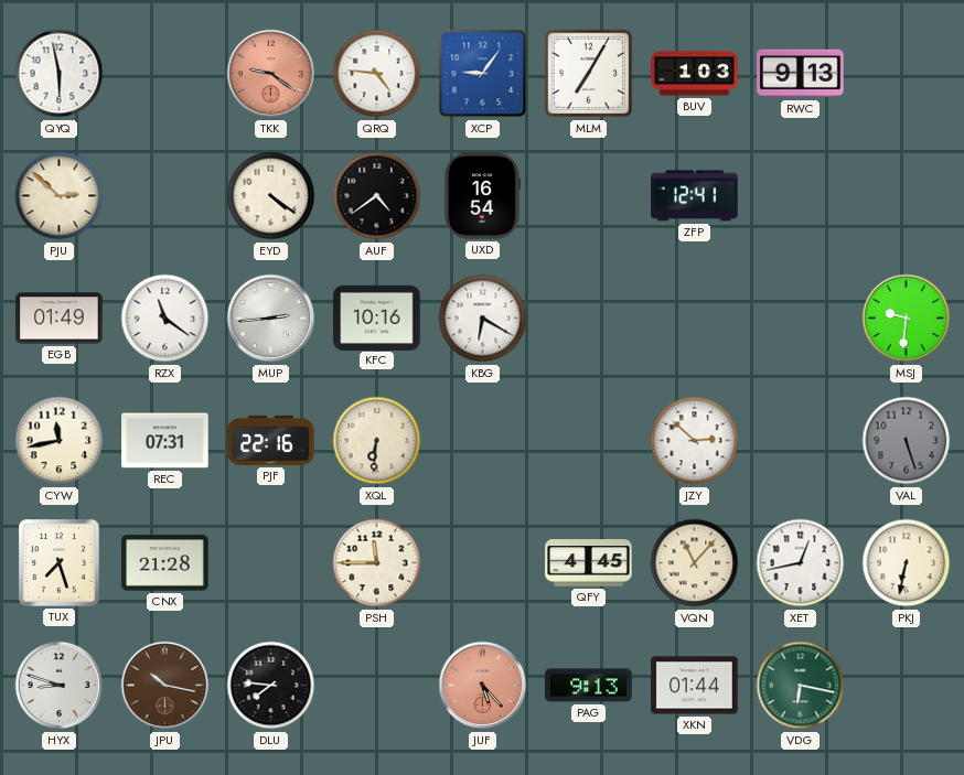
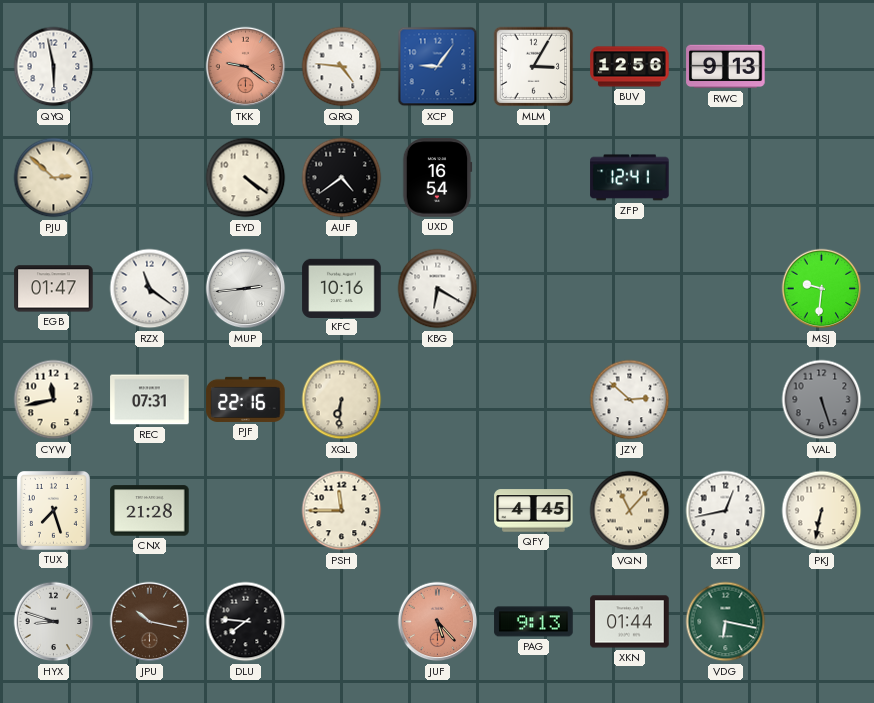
MLM: 7:05 -> 3:05
BUV: 1:03 -> 12:56
EGB: 01:49 -> 01:47
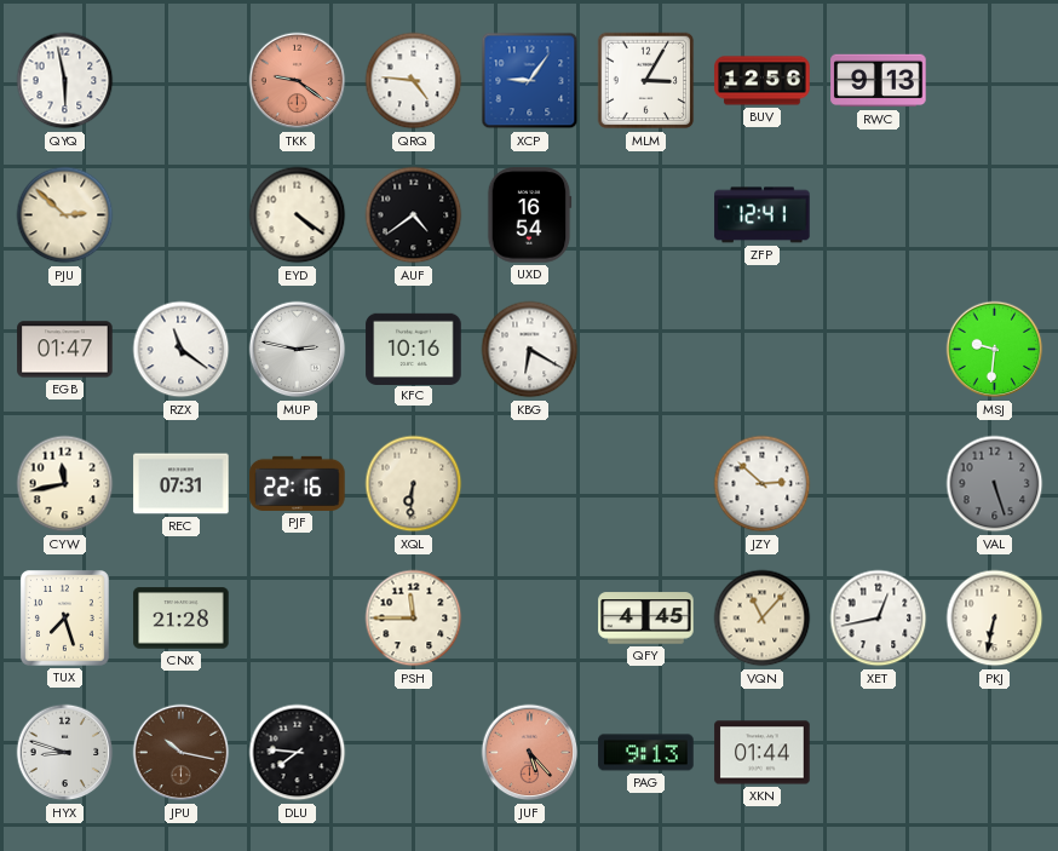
MUP: 2:44 -> 2:47
VDG: 6:17 -> none
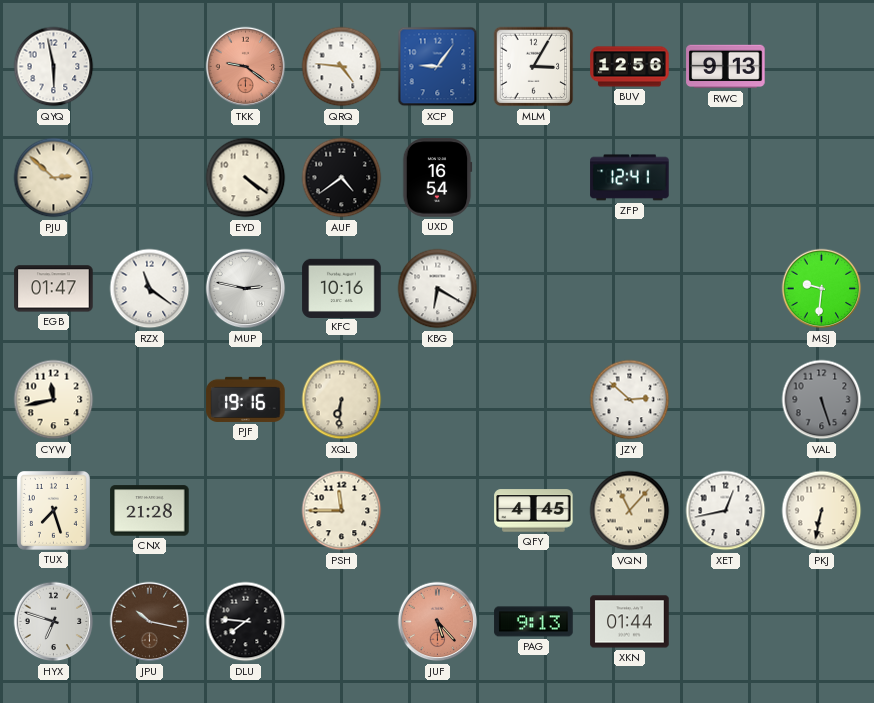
REC: 07:31 -> none
PJF: 22:16 -> 19:16
HYX: 8:48 -> 6:48
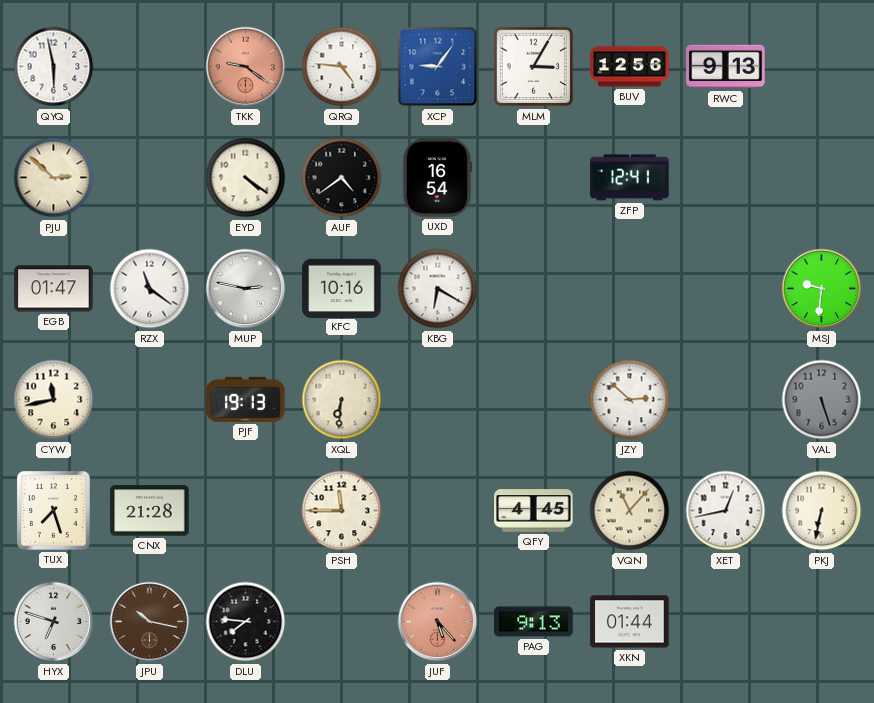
PJF: 19:16 -> 19:13
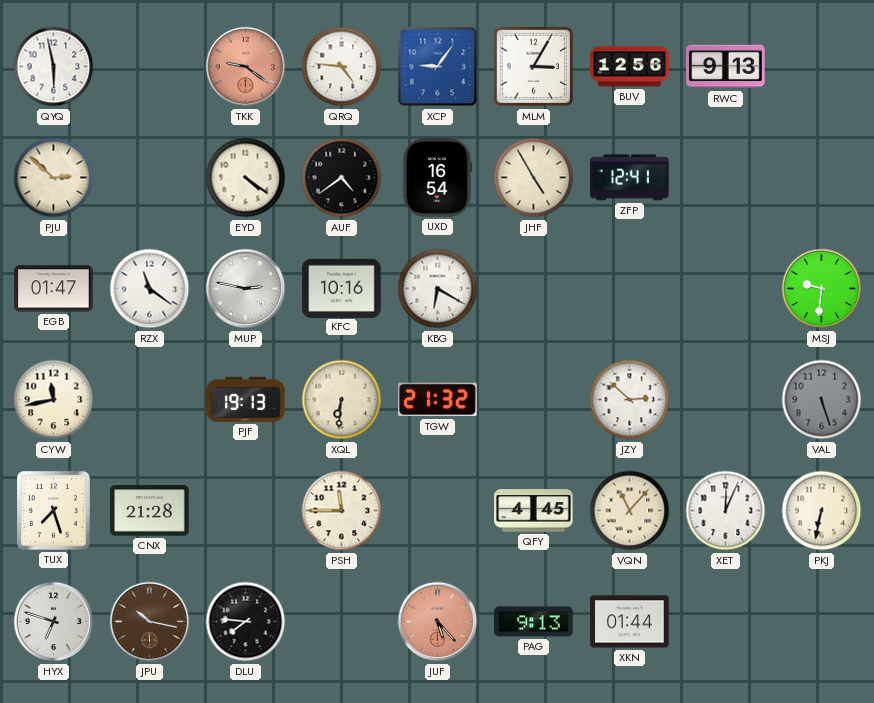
JHF: none -> 4:55
TGW: none -> 21:32
XET: 12:43 -> 12:04
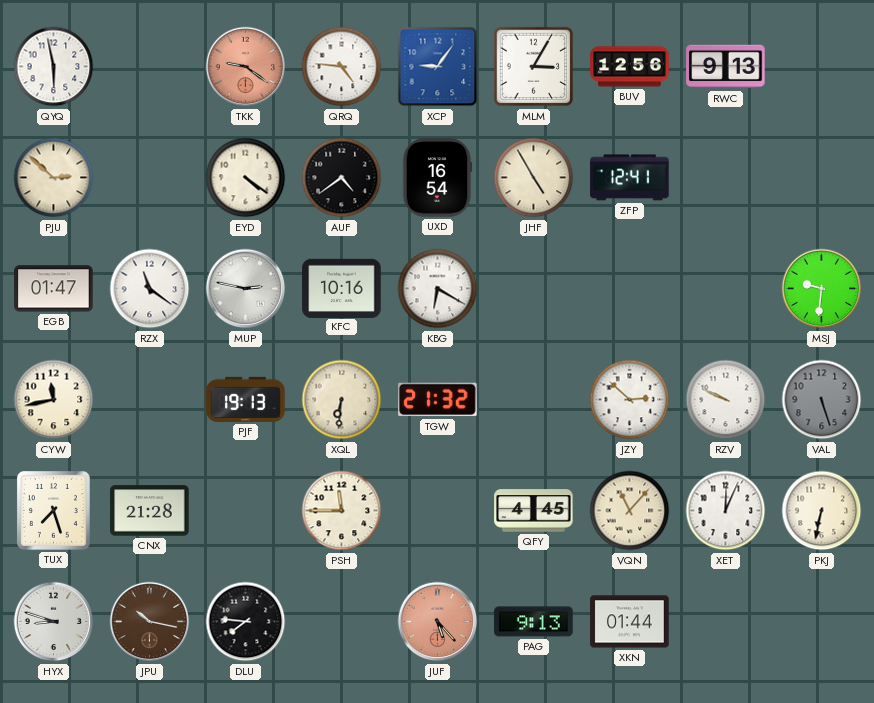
RZV: none -> 9:49
HYX: 6:48 -> 8:48
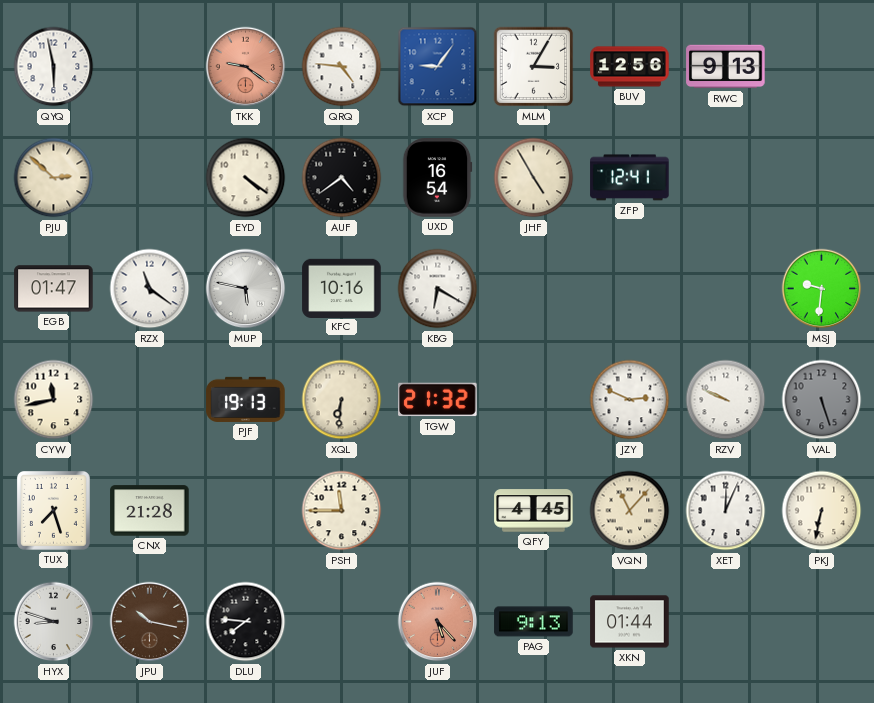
MUP: 2:47 -> 5:47
JZY: 2:52 -> 2:49
